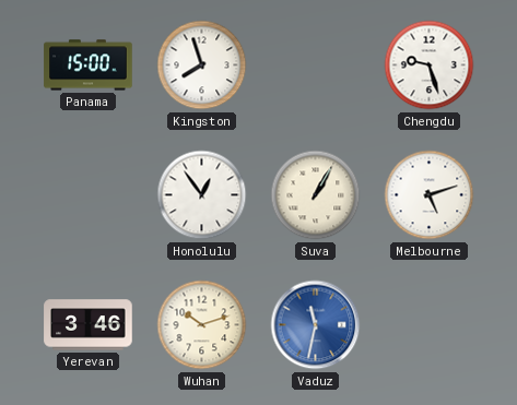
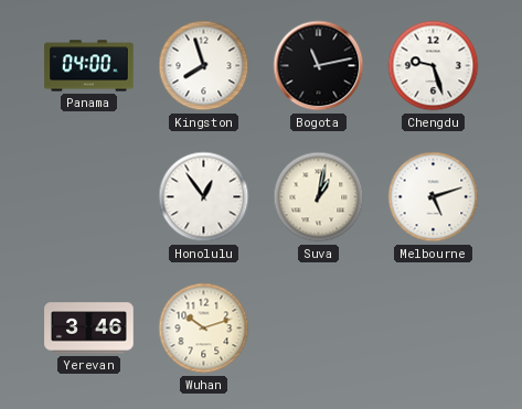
Panama: 15:00 -> 04:00
Bogota: none -> 11:13
Suva: 1:05 -> 1:02
Vaduz: 11:32 -> none
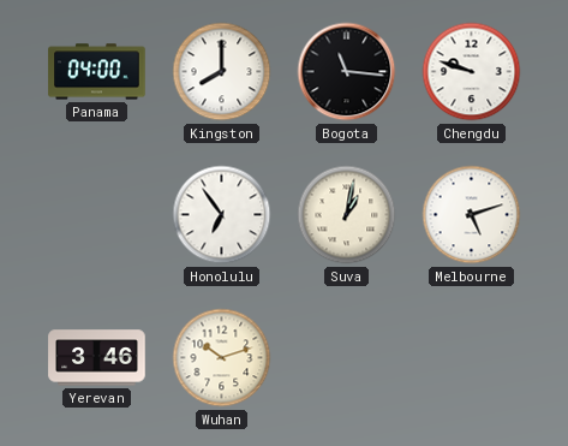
Kingston: 7:57 -> 8:00
Bogota: 11:13 -> 11:16
Chengdu: 9:27 -> 9:48
Honolulu: 12:54 -> 6:54
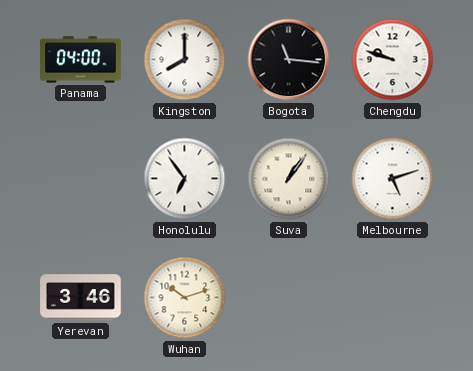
Suva: 1:02 -> 1:06
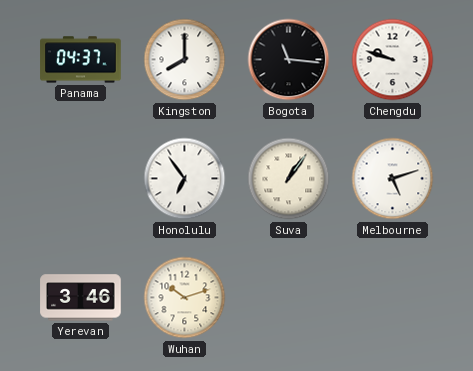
Panama: 04:00 -> 04:37
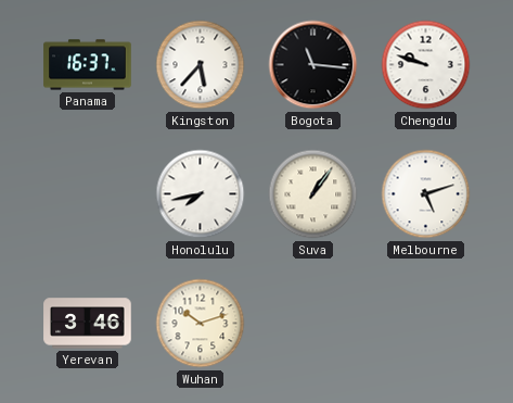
Panama: 04:37 -> 16:37
Kingston: 8:00 -> 5:37
Honolulu: 6:54 -> 7:43
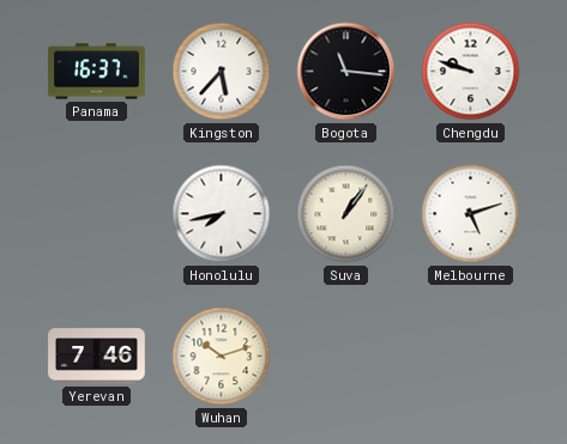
Yerevan: 3:46 -> 7:46
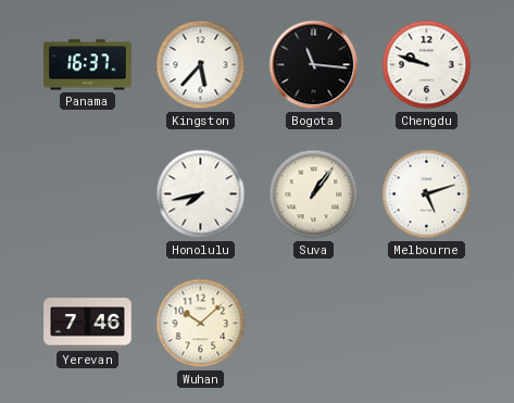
Wuhan: 10:12 -> 10:08
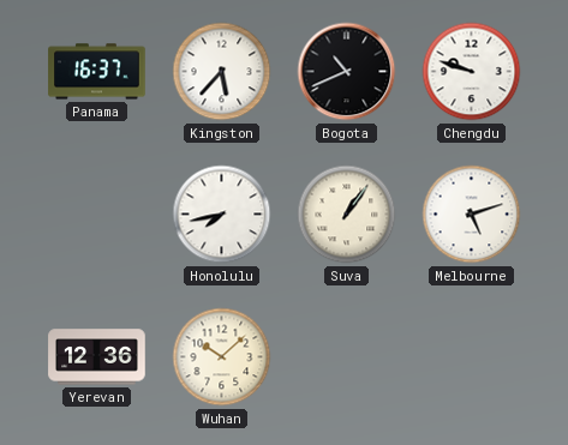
Bogota: 11:16 -> 10:41
Yerevan: 7:46 -> 12:36
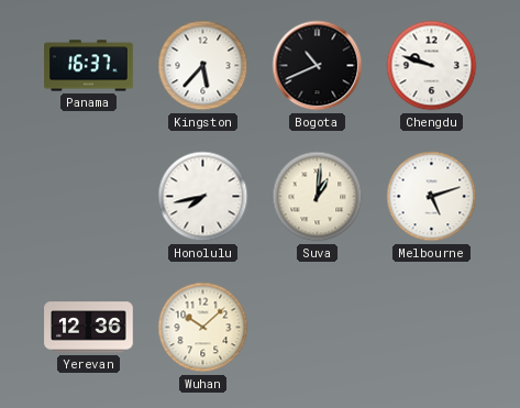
Suva: 1:06 -> 1:01
